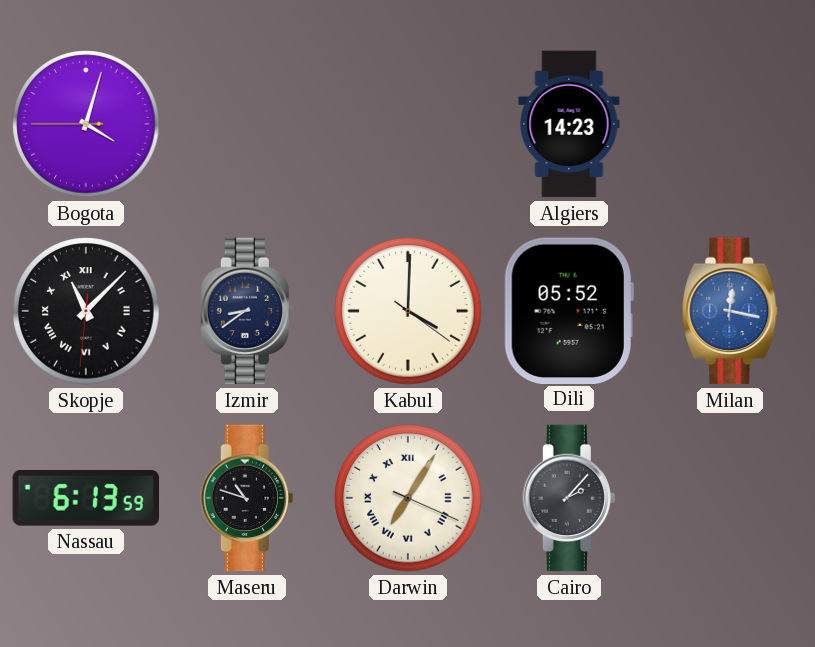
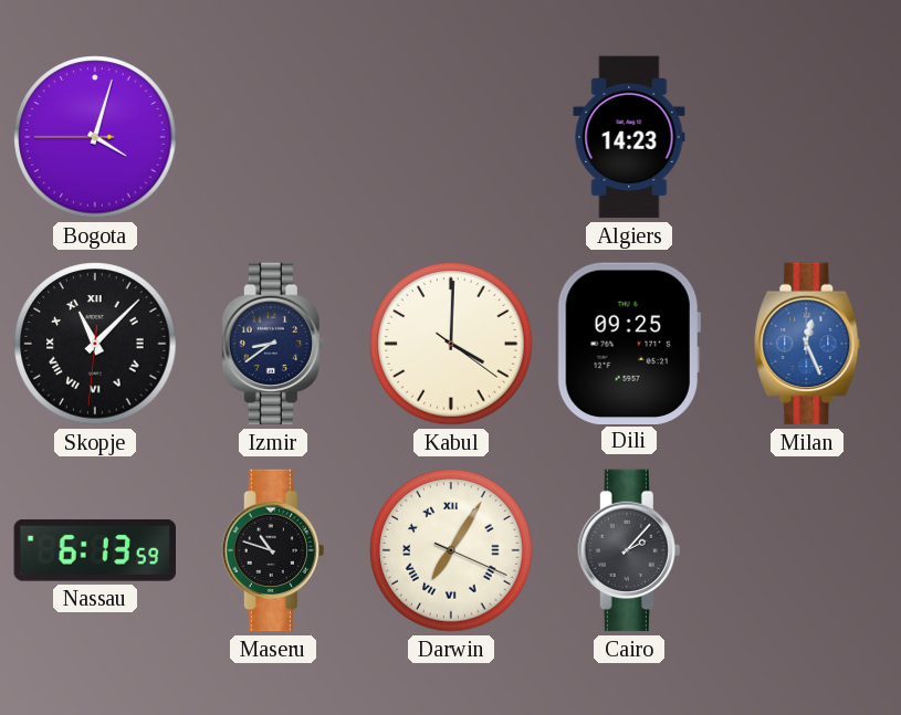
Dili: 05:52 -> 09:25
Milan: 12:17 -> 12:26
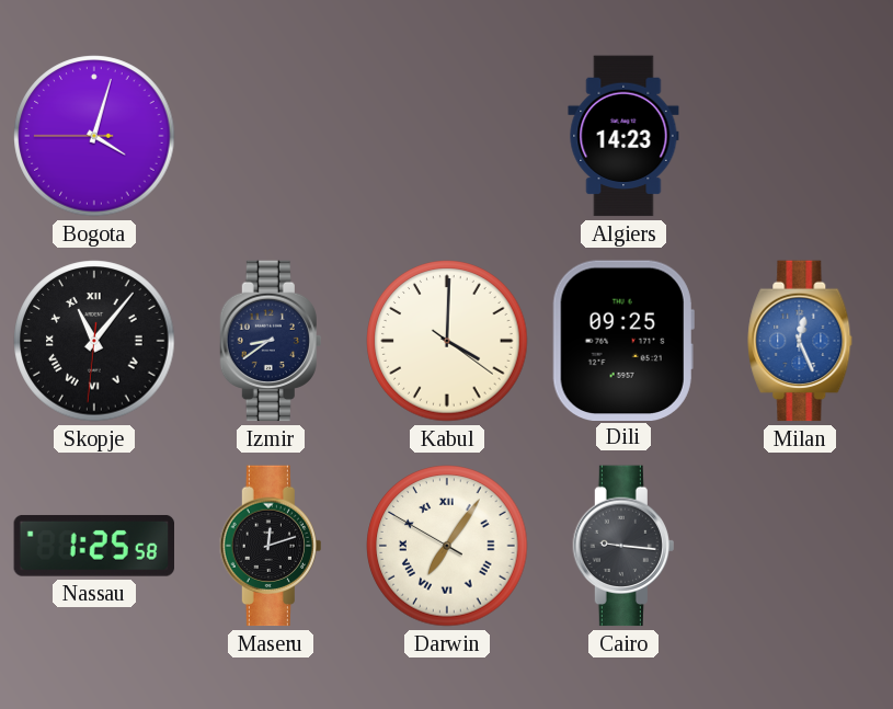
Skopje: 11:07 -> 11:06
Nassau: 6:13 -> 1:25
Maseru: 10:48 -> 12:12
Darwin: 7:05:19 -> 7:05:50
Cairo: 2:07 -> 9:16
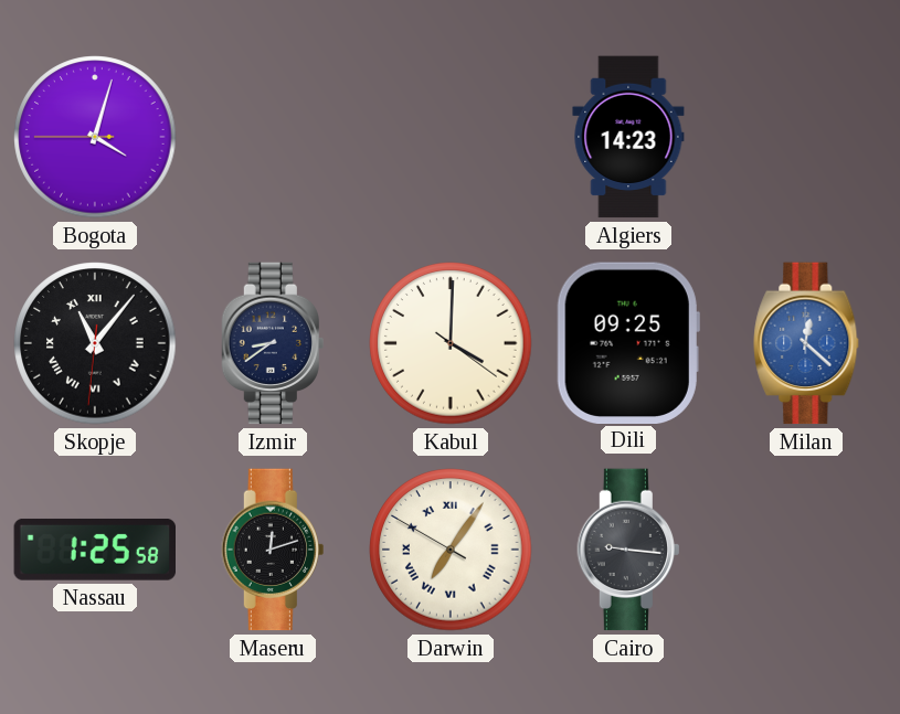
Milan: 12:26 -> 12:22
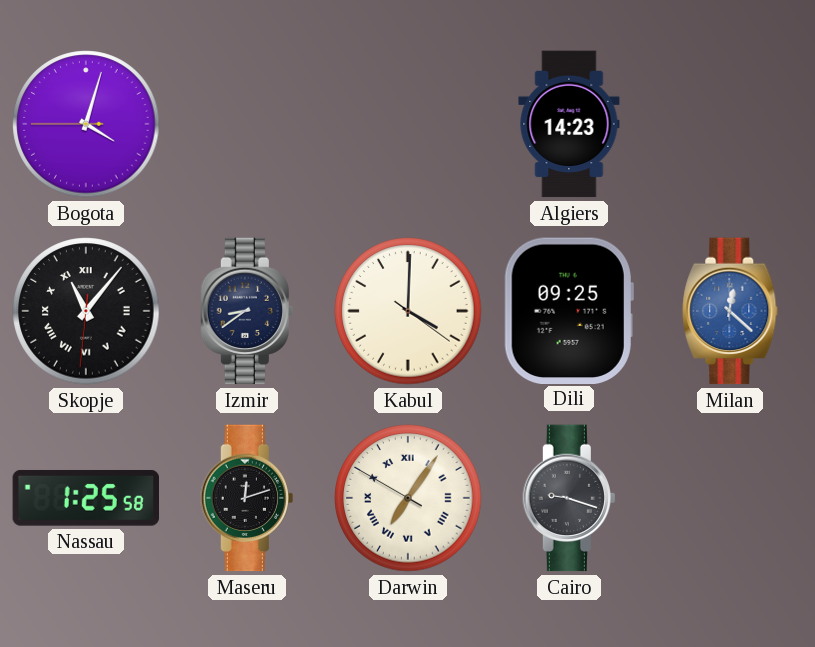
Cairo: 9:16 -> 9:18
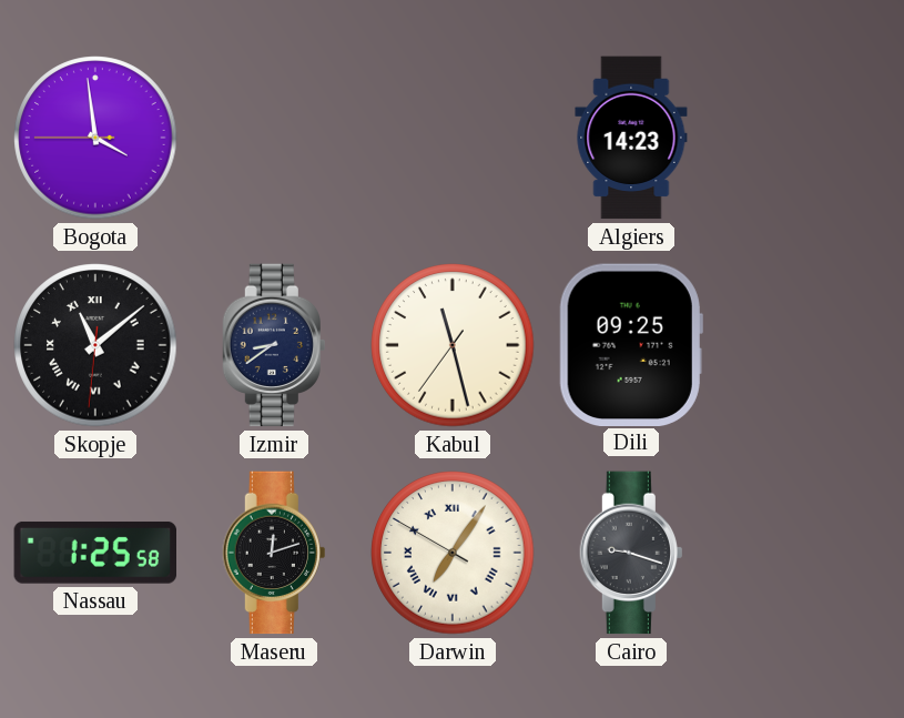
Bogota: 4:02 -> 3:58
Skopje: 11:06 -> 11:08
Kabul: 4:00 -> 11:27
Milan: 12:22 -> none
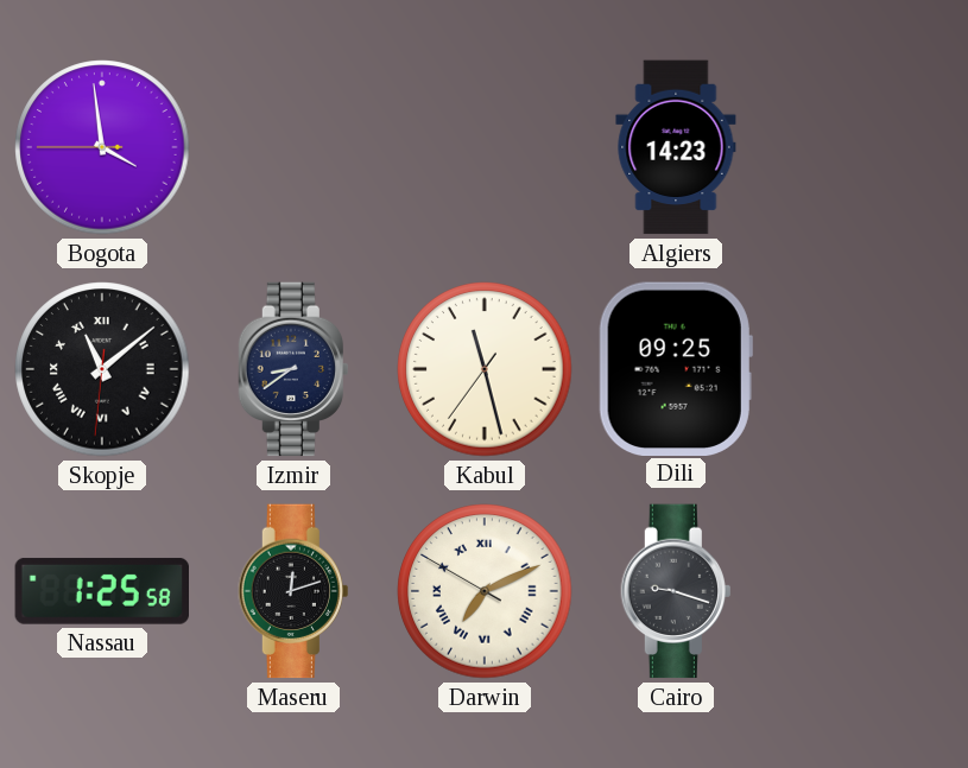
Darwin: 7:05 -> 7:10
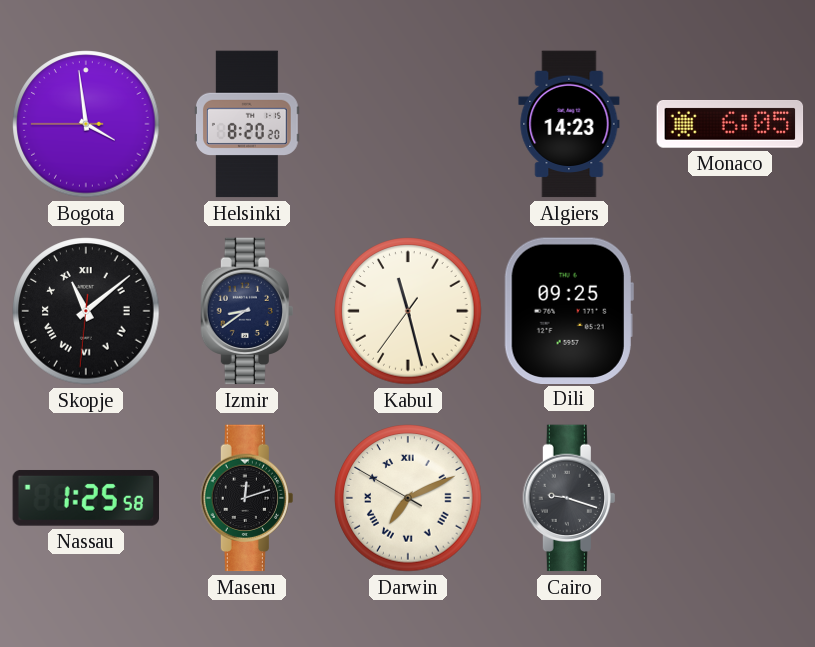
Helsinki: none -> 8:20
Monaco: none -> 6:05
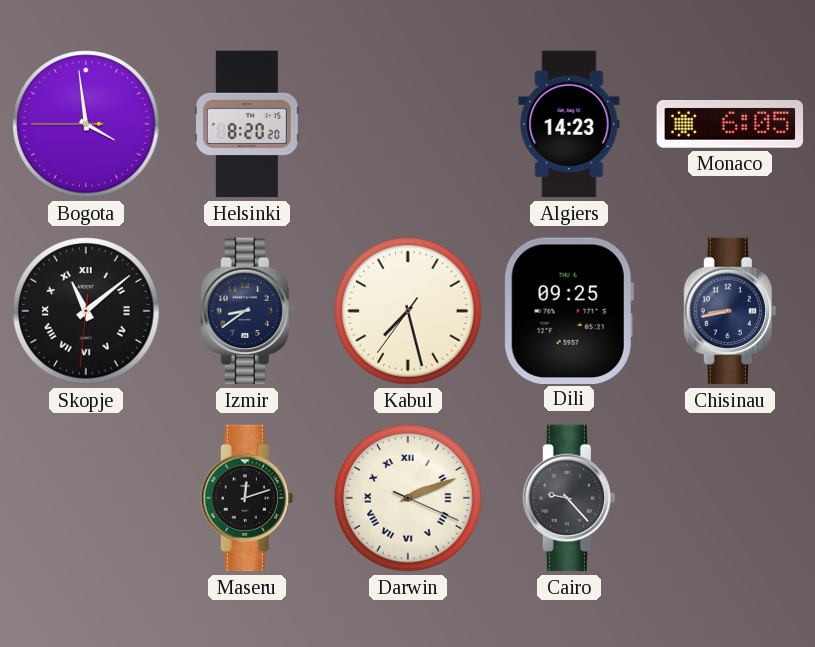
Kabul: 11:27 -> 7:27
Chisinau: none -> 8:43
Nassau: 1:25 -> none
Darwin: 7:10 -> 2:11
Cairo: 9:18 -> 9:23
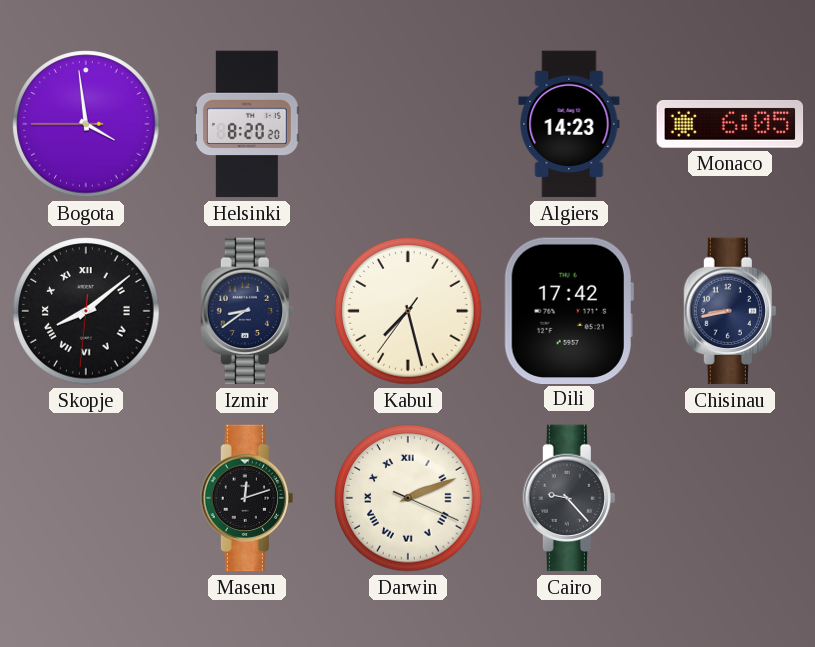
Skopje: 11:08 -> 8:08
Dili: 09:25 -> 17:42
